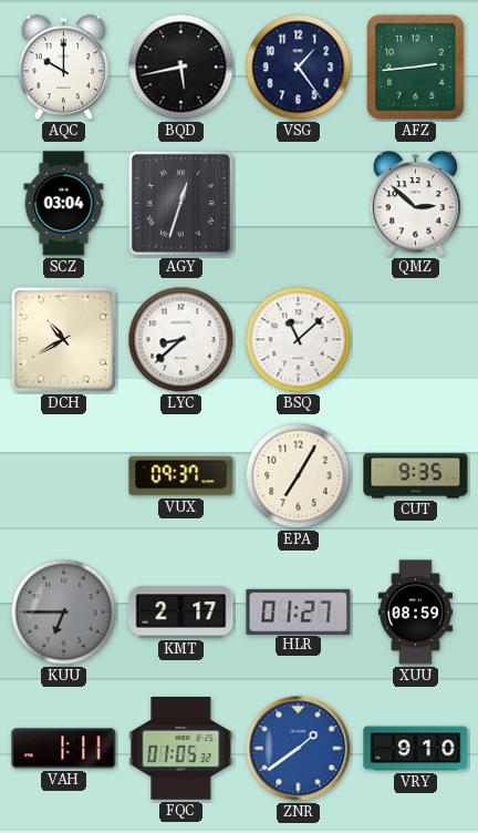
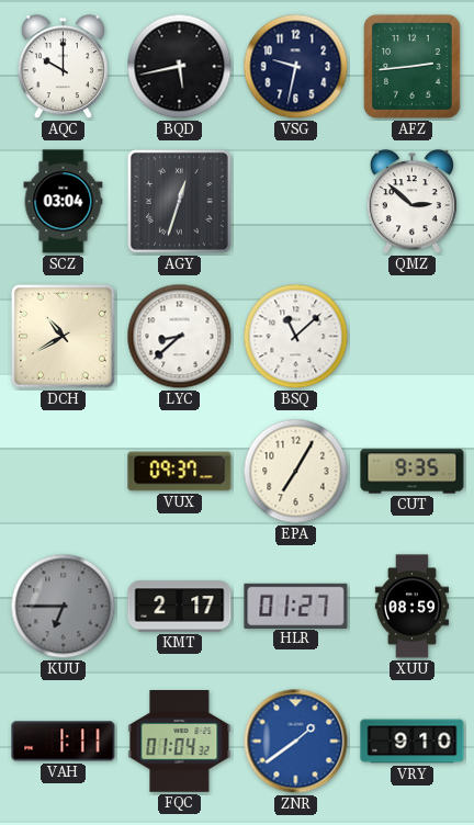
VSG: 1:24 -> 9:32
FQC: 01:05 -> 01:04
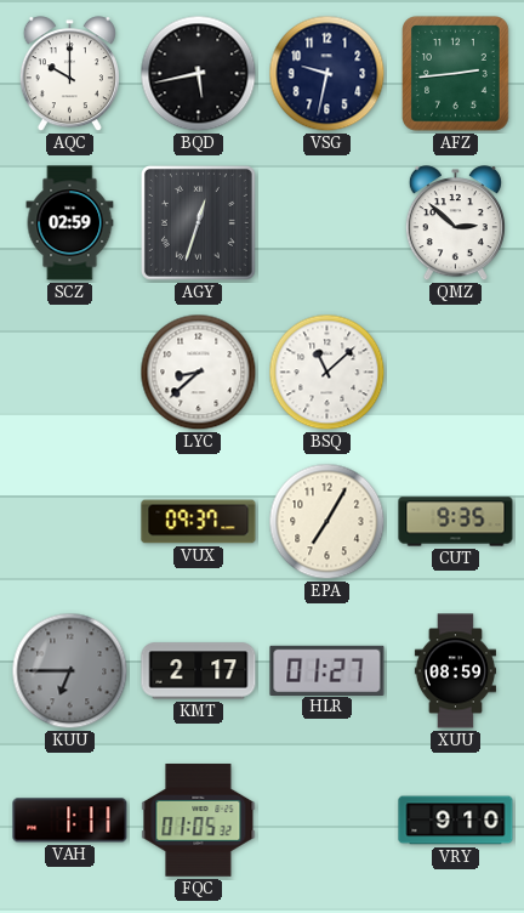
SCZ: 03:04 -> 02:59
DCH: 10:40 -> none
FQC: 01:04 -> 01:05
ZNR: 1:39 -> none
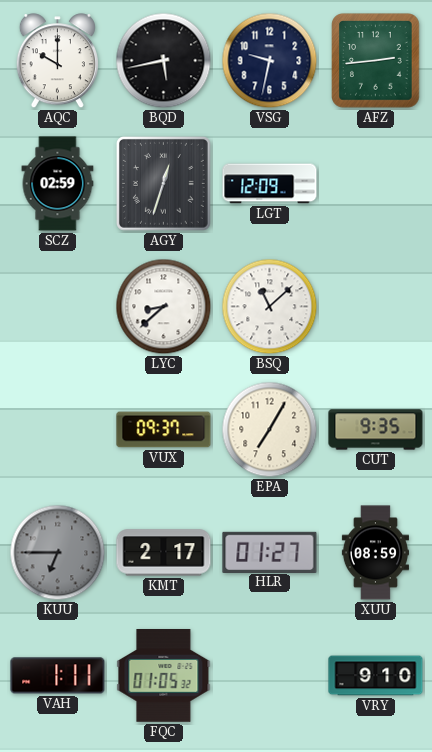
LGT: none -> 12:09
QMZ: 2:52 -> none
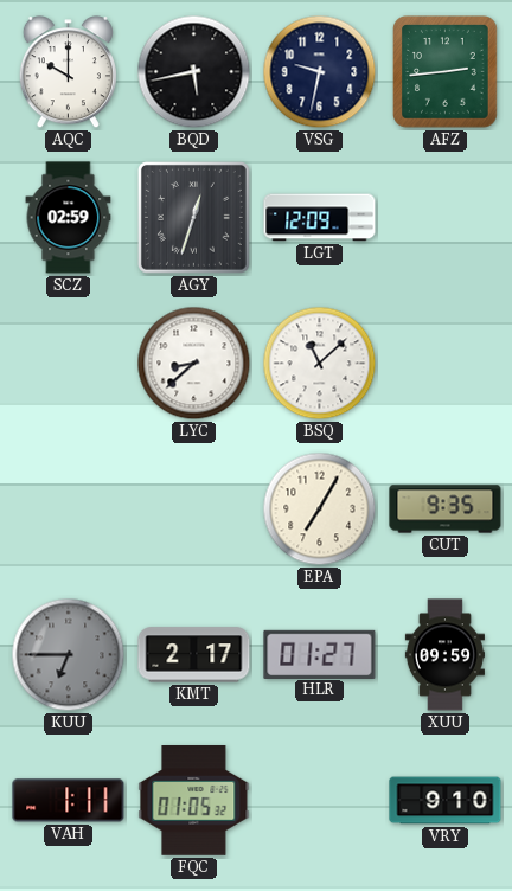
VUX: 09:37 -> none
XUU: 08:59 -> 09:59
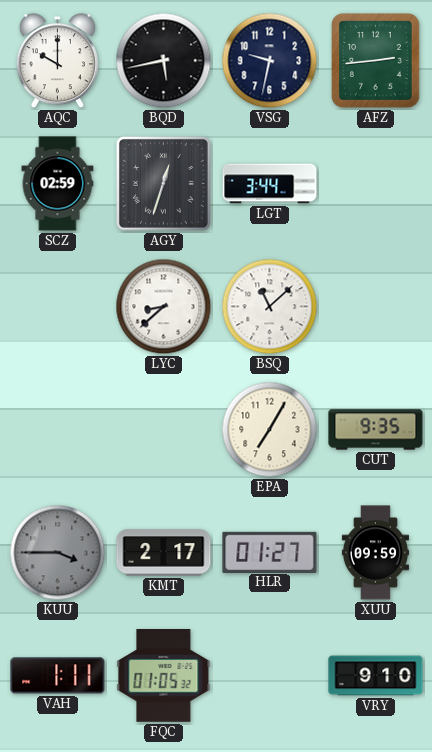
LGT: 12:09 -> 3:44
KUU: 6:45 -> 3:45
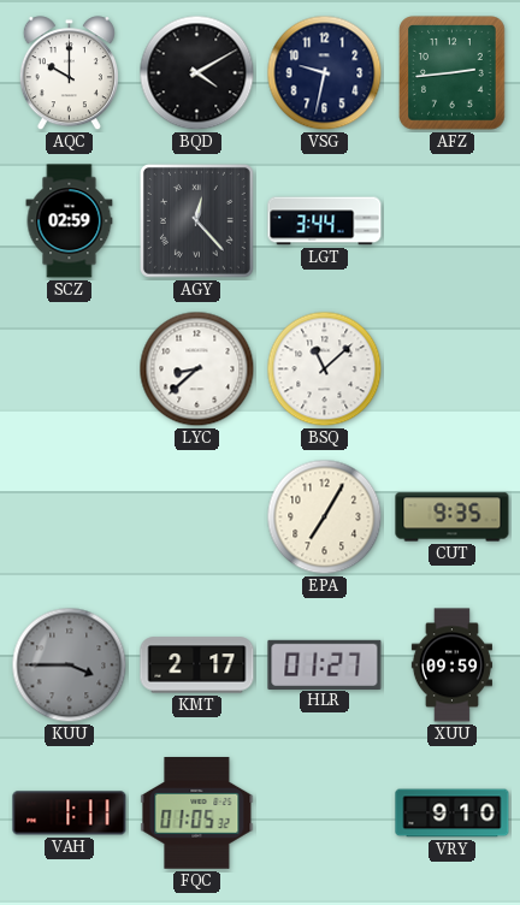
BQD: 5:43 -> 4:10
AGY: 12:33 -> 12:23
